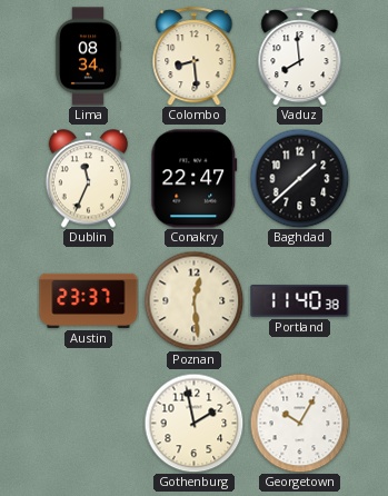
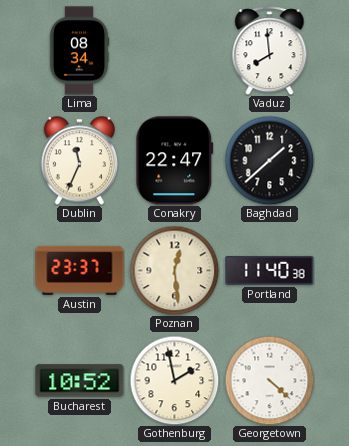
Colombo: 8:29 -> none
Bucharest: none -> 10:52
Georgetown: 10:05 -> 4:22
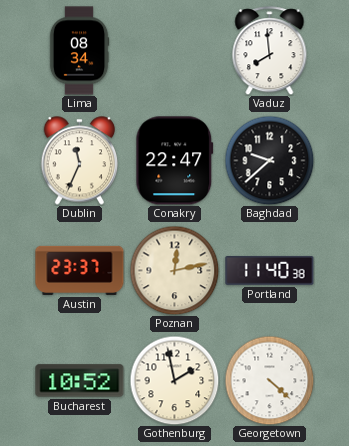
Baghdad: 1:38 -> 9:38
Poznan: 12:29 -> 12:13
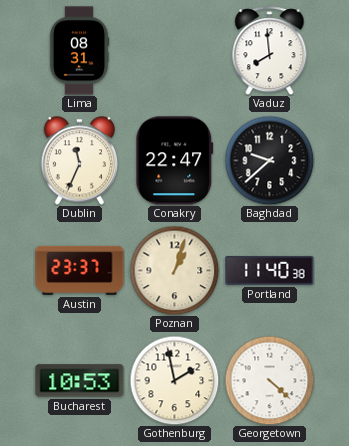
Lima: 08:34 -> 08:31
Poznan: 12:13 -> 1:03
Bucharest: 10:52 -> 10:53
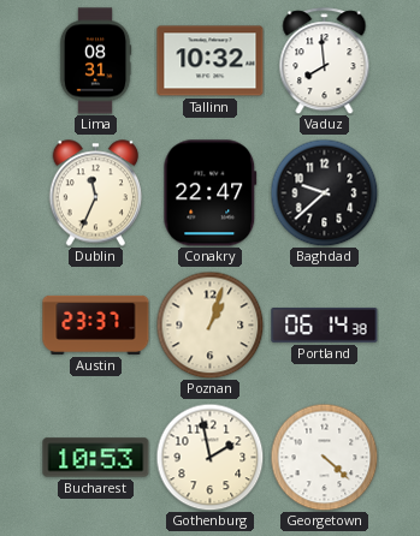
Tallinn: none -> 10:32
Portland: 11:40 -> 06:14
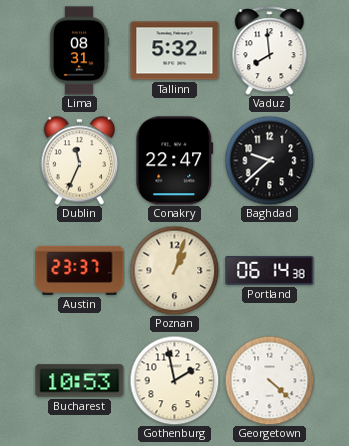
Tallinn: 10:32 -> 5:32
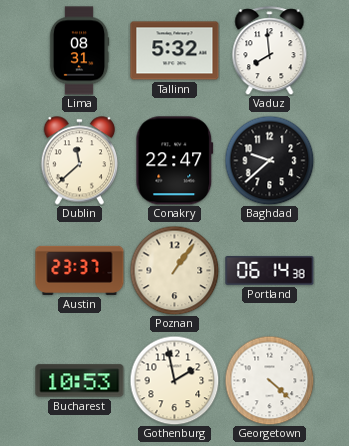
Dublin: 11:34 -> 11:38
Poznan: 1:03 -> 1:06
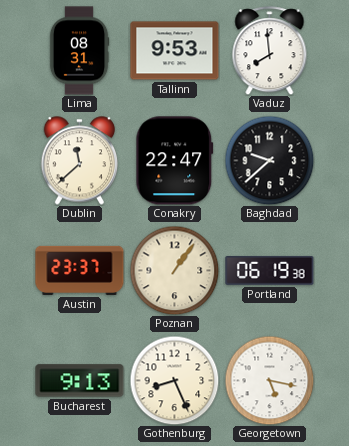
Tallinn: 5:32 -> 9:53
Portland: 06:14 -> 06:19
Bucharest: 10:53 -> 9:13
Gothenburg: 1:58 -> 8:26
Georgetown: 4:22 -> 5:17
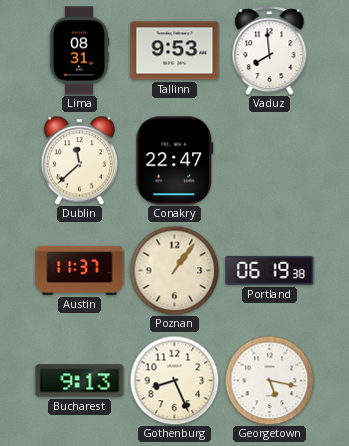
Baghdad: 9:38 -> none
Austin: 23:37 -> 11:37
